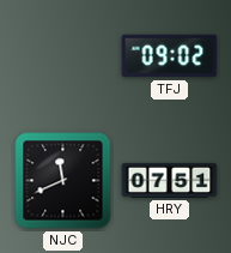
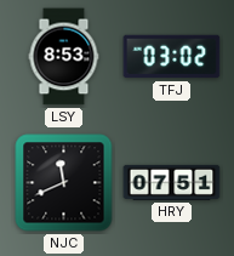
LSY: none -> 8:53
TFJ: 09:02 -> 03:02
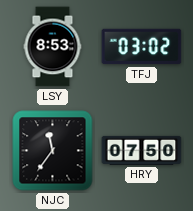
NJC: 11:41 -> 11:36
HRY: 07:51 -> 07:50
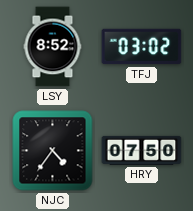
LSY: 8:53 -> 8:52
NJC: 11:36 -> 4:36
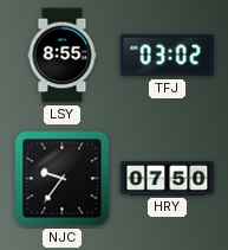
LSY: 8:52 -> 8:55
NJC: 4:36 -> 9:36
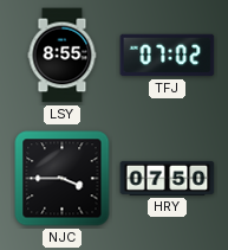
TFJ: 03:02 -> 07:02
NJC: 9:36 -> 3:45
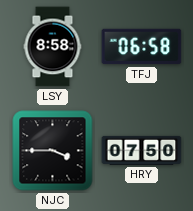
LSY: 8:55 -> 8:58
TFJ: 07:02 -> 06:58
